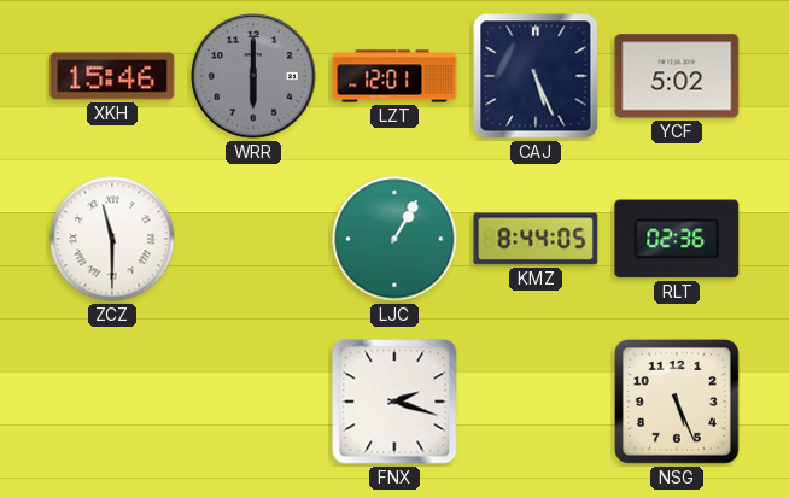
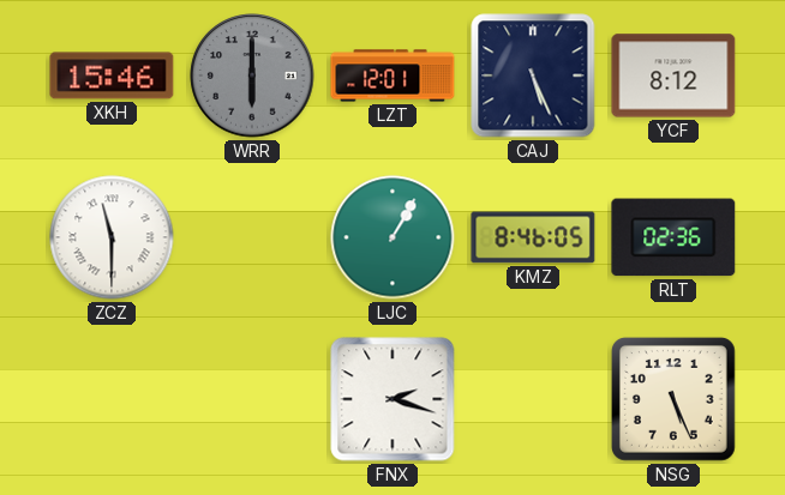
YCF: 5:02 -> 8:12
KMZ: 8:44 -> 8:46
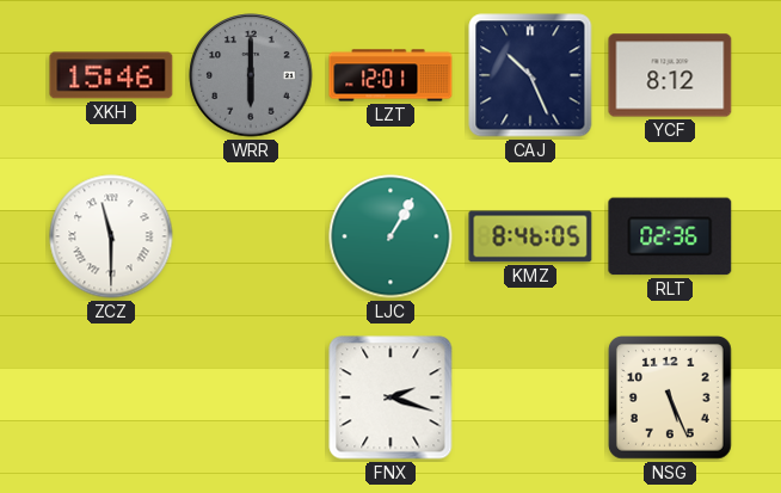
CAJ: 5:26 -> 10:26
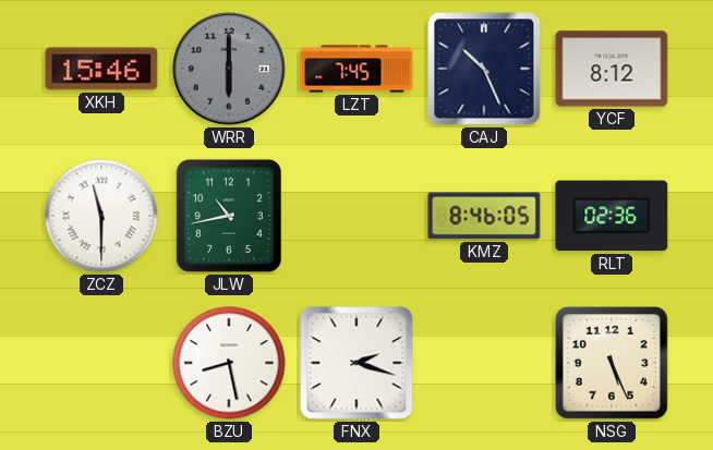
LZT: 12:01 -> 7:45
JLW: none -> 10:43
LJC: 1:05 -> none
BZU: none -> 8:28
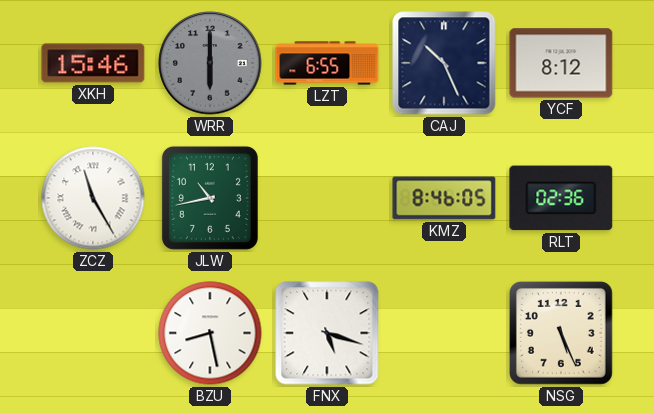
LZT: 7:45 -> 6:55
ZCZ: 11:30 -> 11:25
FNX: 2:18 -> 5:18
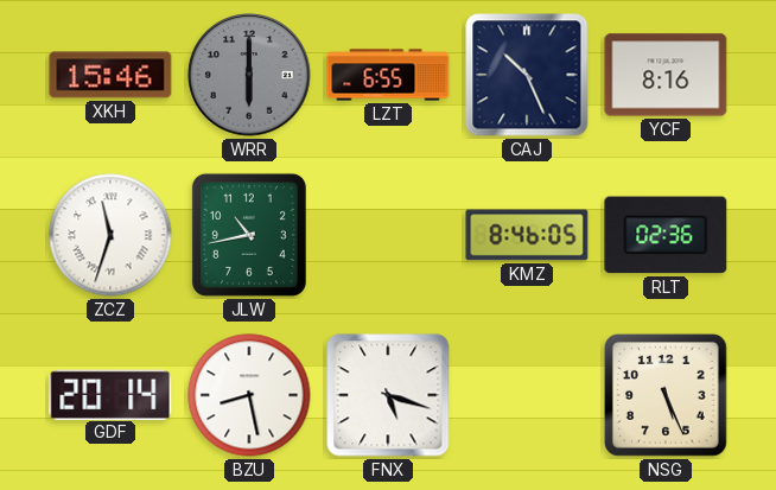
YCF: 8:12 -> 8:16
ZCZ: 11:25 -> 11:33
GDF: none -> 20:14
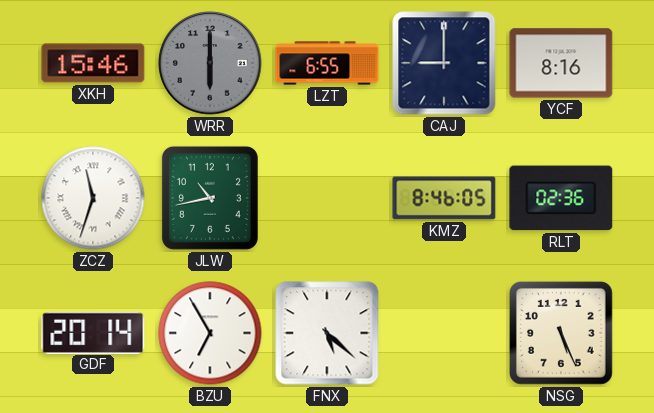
CAJ: 10:26 -> 9:00
BZU: 8:28 -> 6:55
FNX: 5:18 -> 5:22
